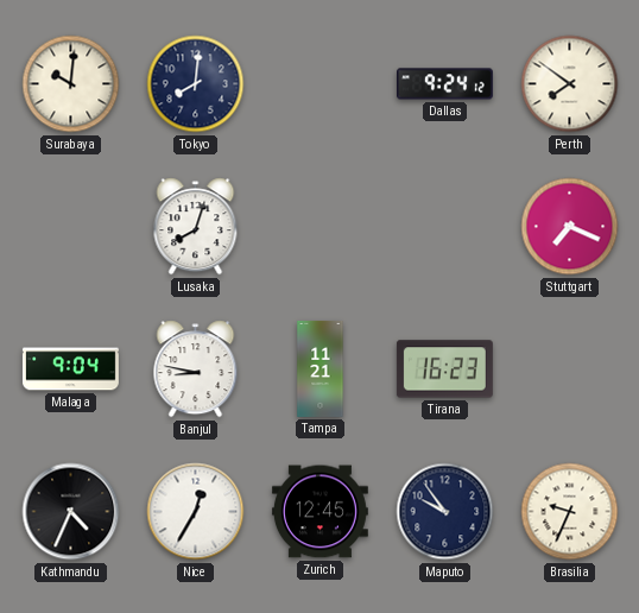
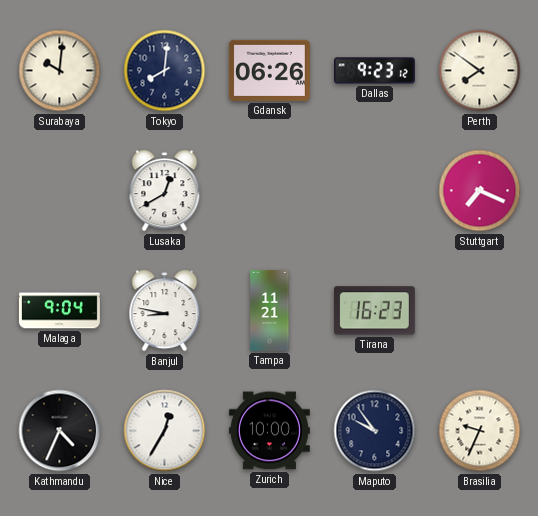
Gdansk: none -> 06:26
Dallas: 9:24 -> 9:23
Lusaka: 8:03 -> 12:40
Zurich: 12:45 -> 10:00
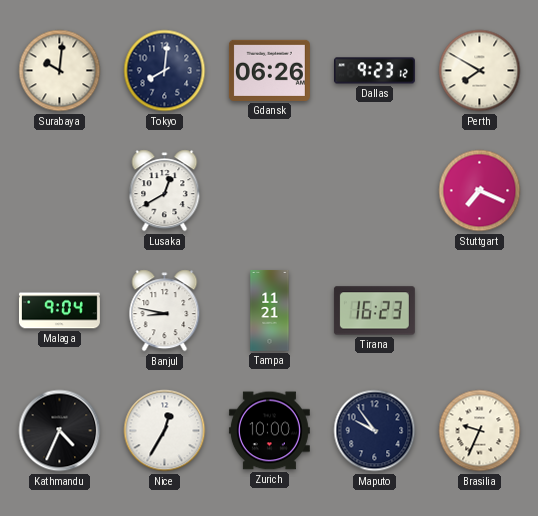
Perth: 7:51 -> 7:50
